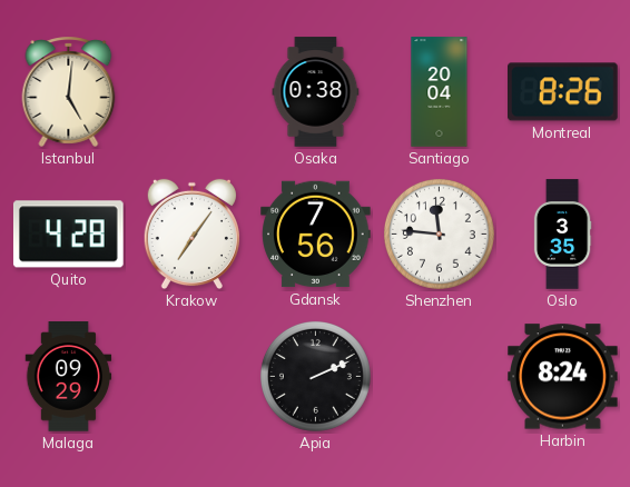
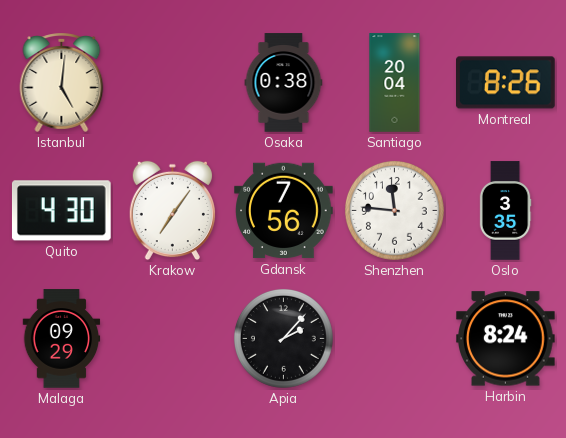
Quito: 4:28 -> 4:30
Apia: 2:11 -> 2:07
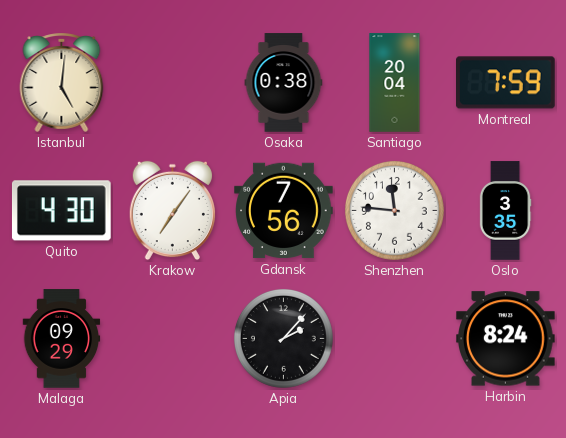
Montreal: 8:26 -> 7:59
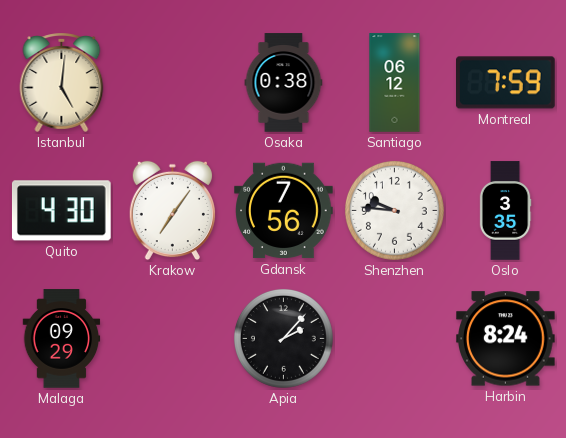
Santiago: 20:04 -> 06:12
Shenzhen: 11:46 -> 9:46
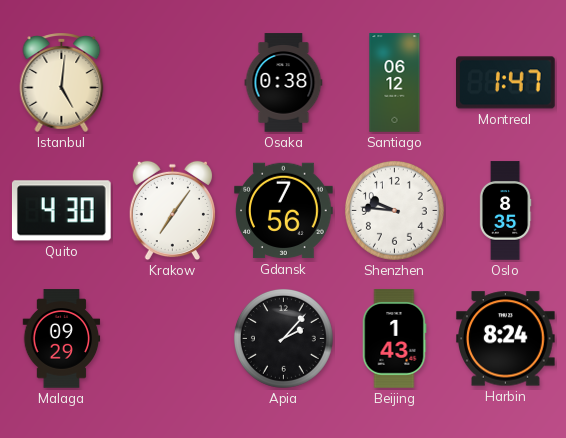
Montreal: 7:59 -> 1:47
Oslo: 3:35 -> 8:35
Beijing: none -> 1:43
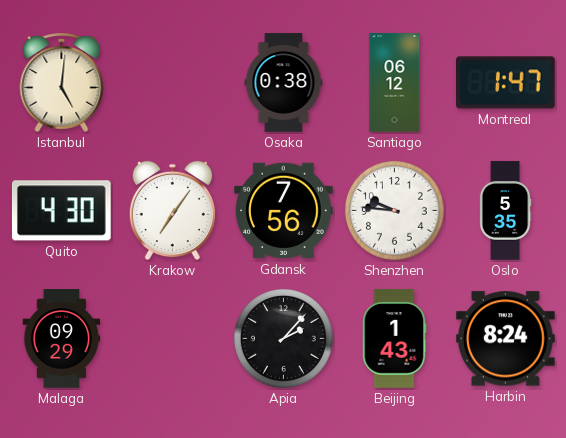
Oslo: 8:35 -> 5:35
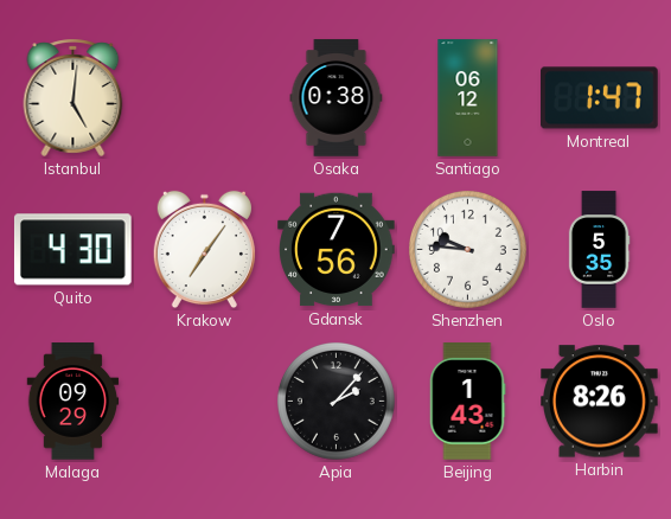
Harbin: 8:24 -> 8:26
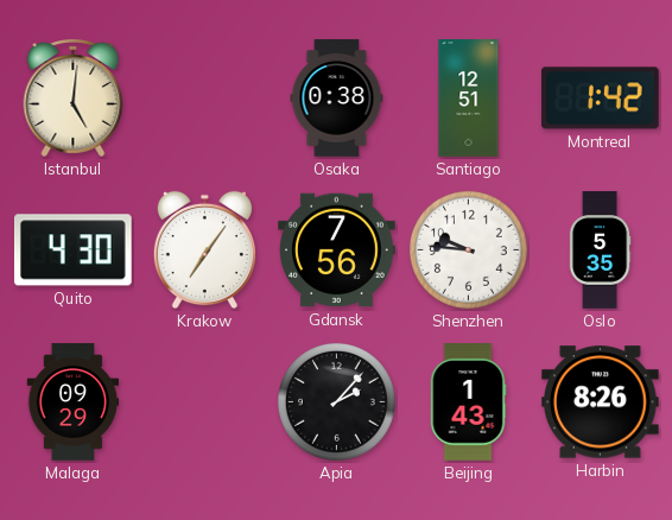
Santiago: 06:12 -> 12:51
Montreal: 1:47 -> 1:42
